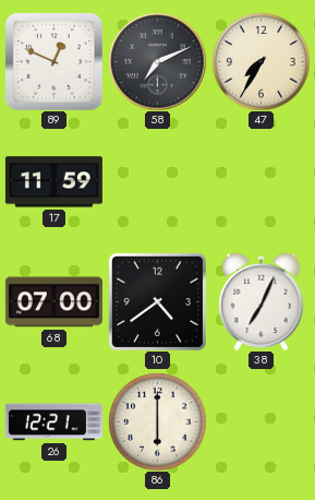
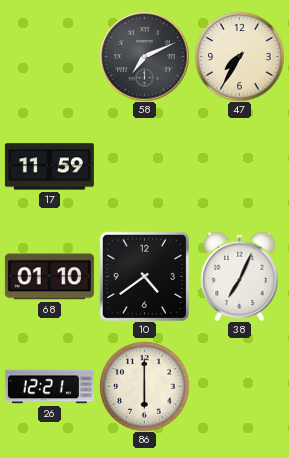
89: 12:49 -> none
68: 07:00 -> 01:10
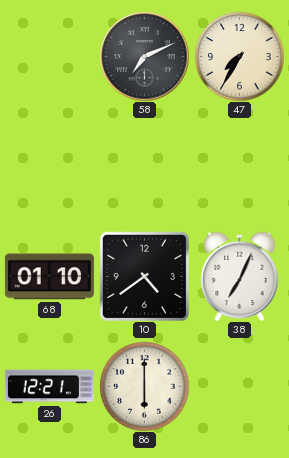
17: 11:59 -> none
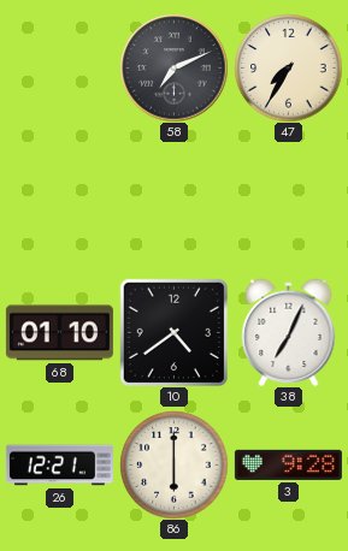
3: none -> 9:28
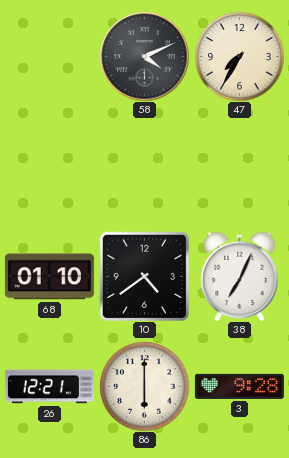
58: 7:11 -> 4:11
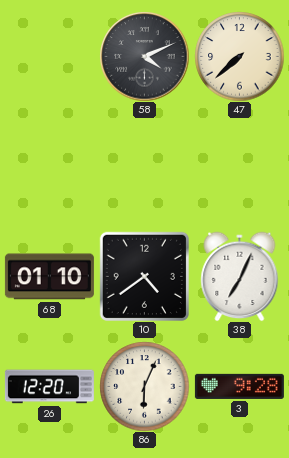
47: 7:35 -> 7:38
26: 12:21 -> 12:20
86: 6:00 -> 6:04
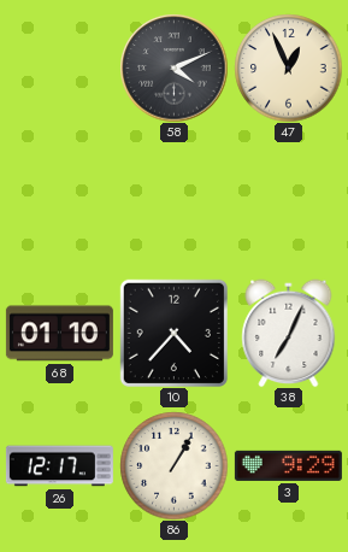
47: 7:38 -> 12:56
10: 4:39 -> 4:37
26: 12:20 -> 12:17
86: 6:04 -> 1:05
3: 9:28 -> 9:29
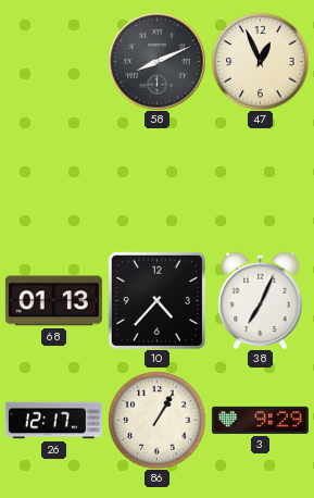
58: 4:11 -> 8:11
68: 01:10 -> 01:13
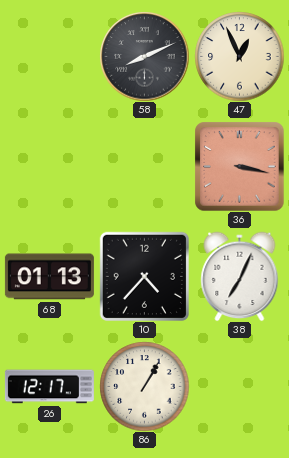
36: none -> 3:17
3: 9:29 -> none
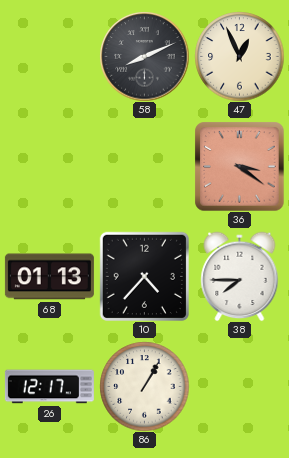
36: 3:17 -> 3:21
38: 7:04 -> 7:45
